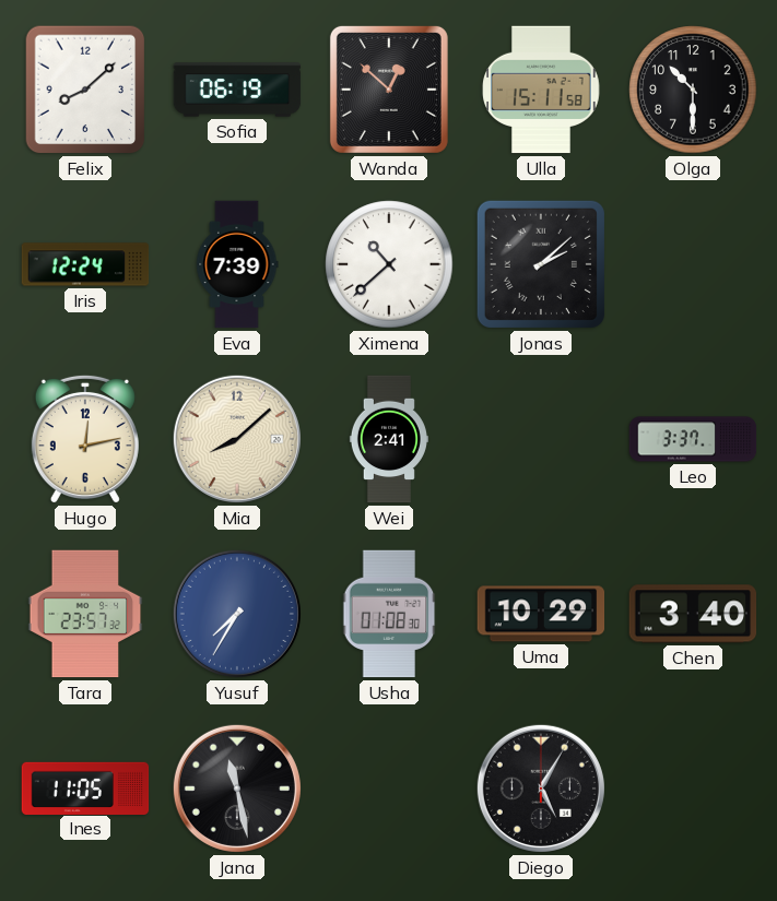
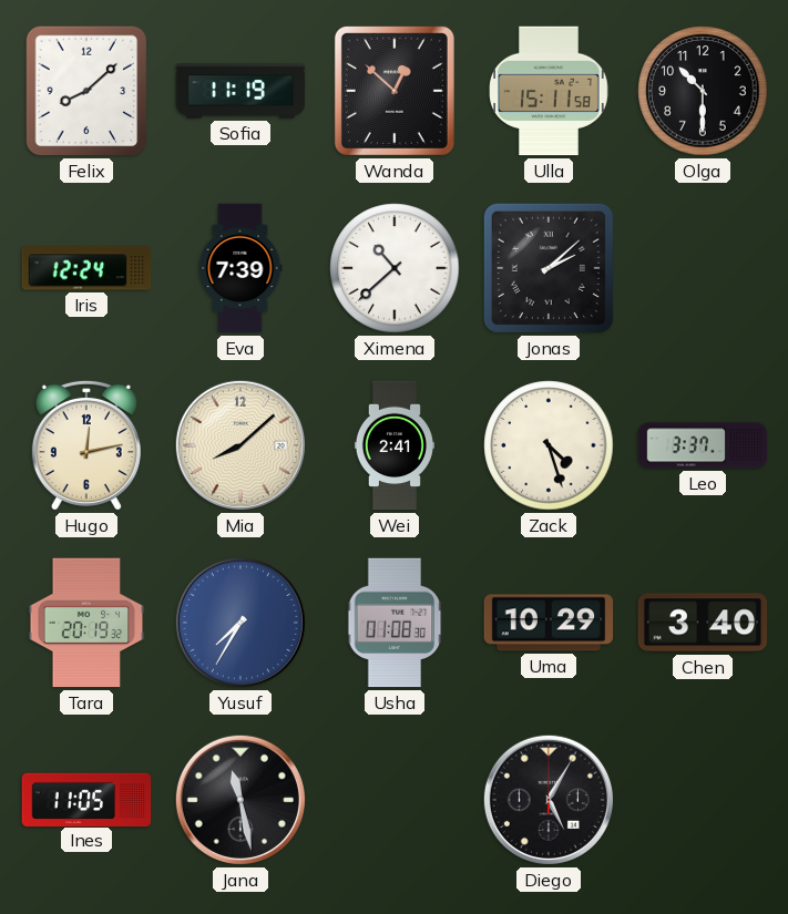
Sofia: 06:19 -> 11:19
Zack: none -> 4:27
Tara: 23:57 -> 20:19
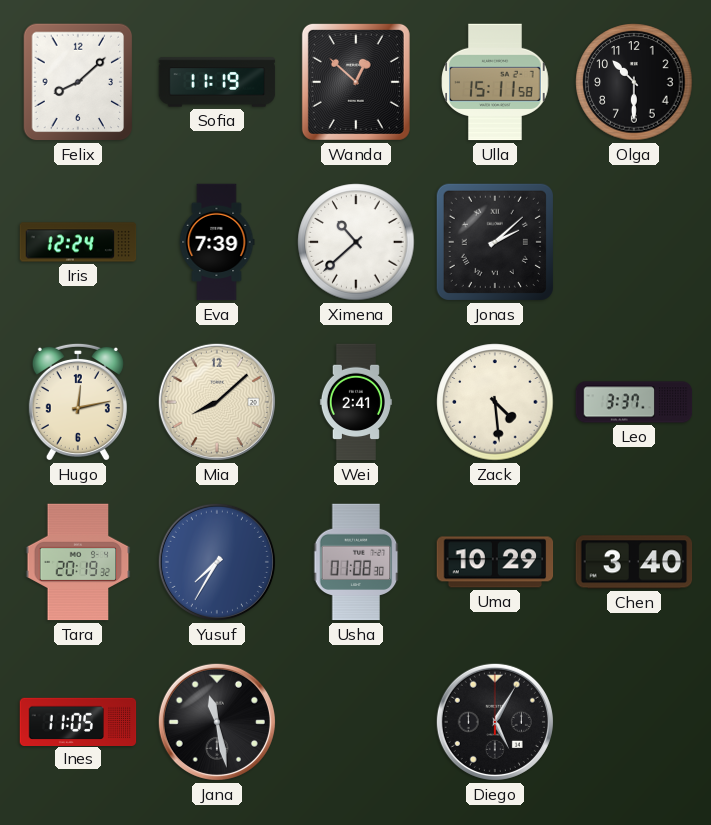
Zack: 4:27 -> 4:29
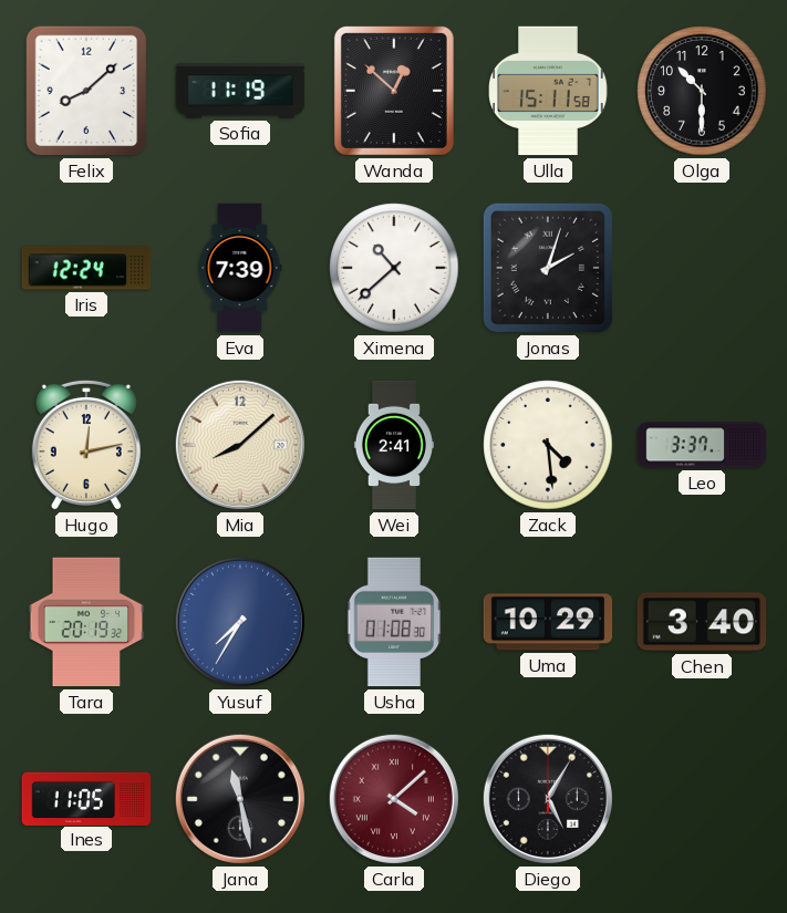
Jonas: 2:08 -> 2:03
Carla: none -> 4:08
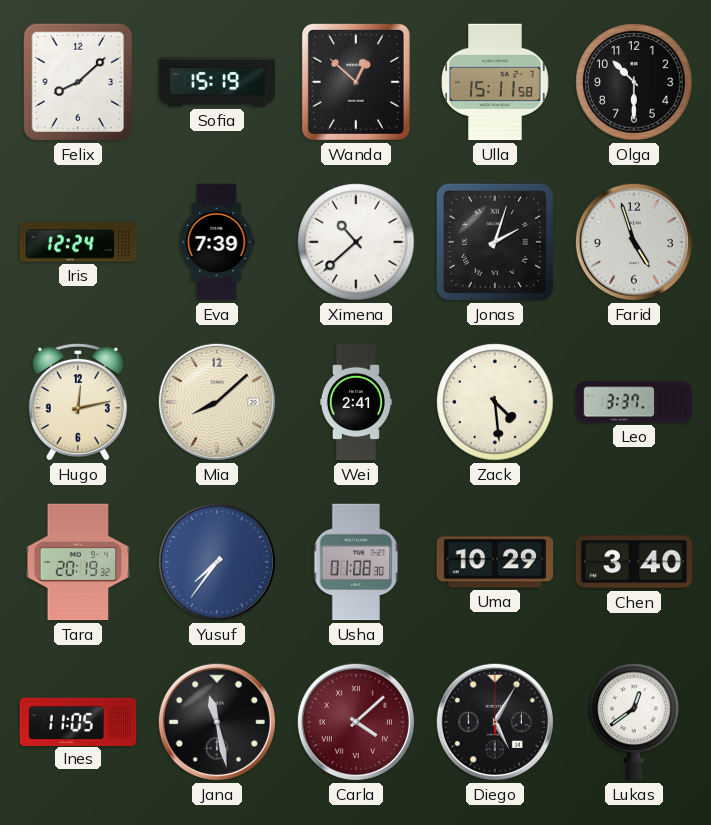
Sofia: 11:19 -> 15:19
Farid: none -> 4:57
Yusuf: 7:35 -> 7:36
Lukas: none -> 12:39
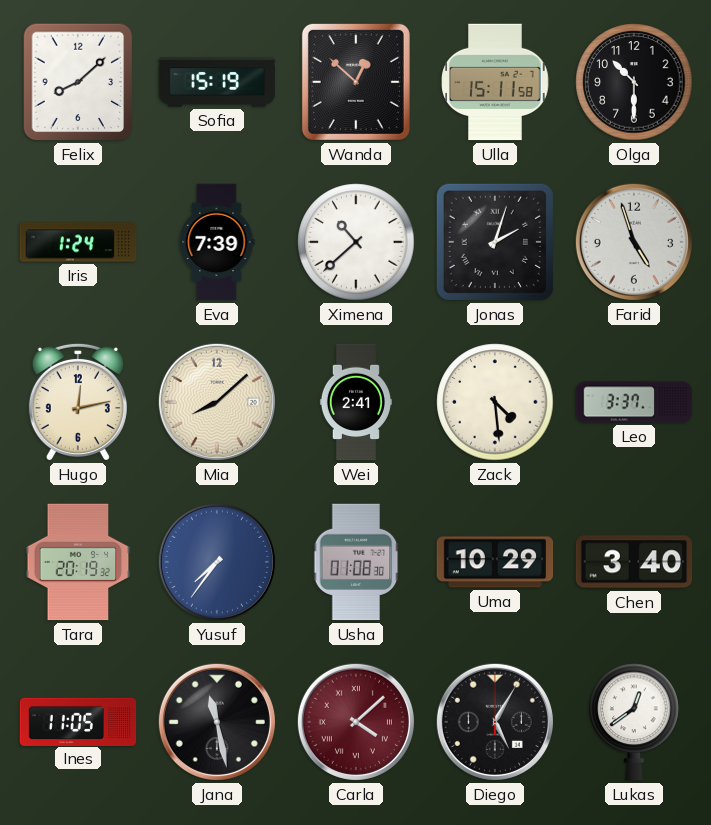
Iris: 12:24 -> 1:24
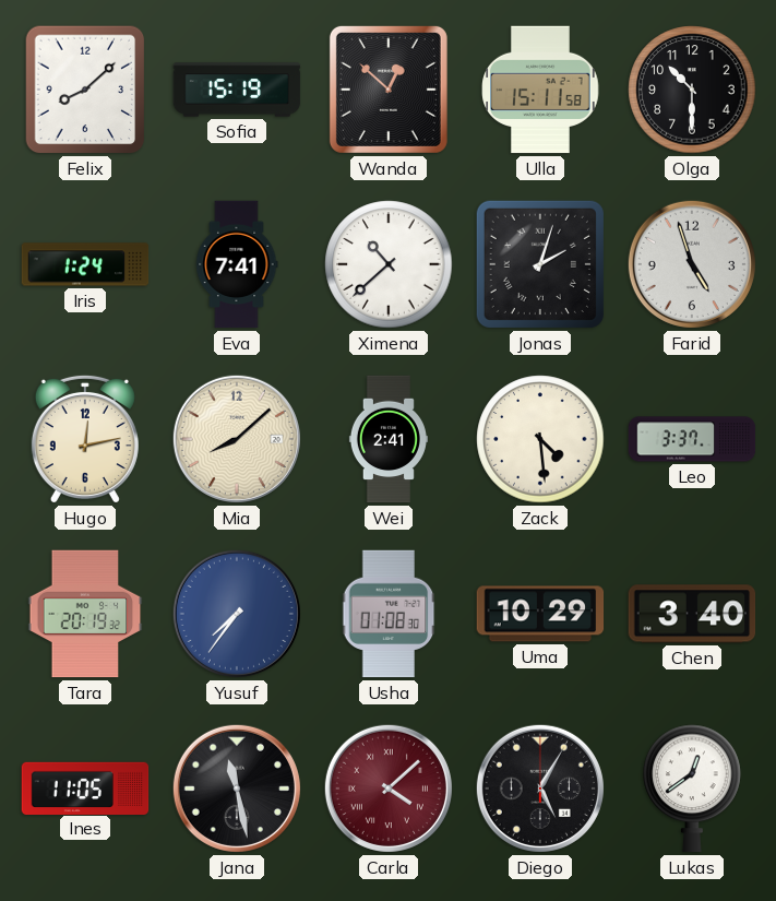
Eva: 7:39 -> 7:41
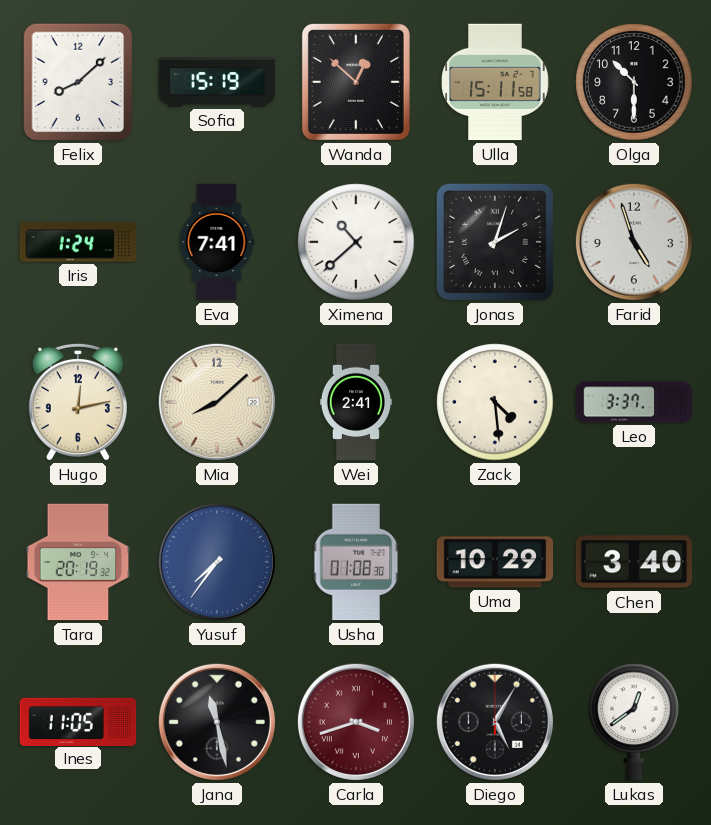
Carla: 4:08 -> 3:42
